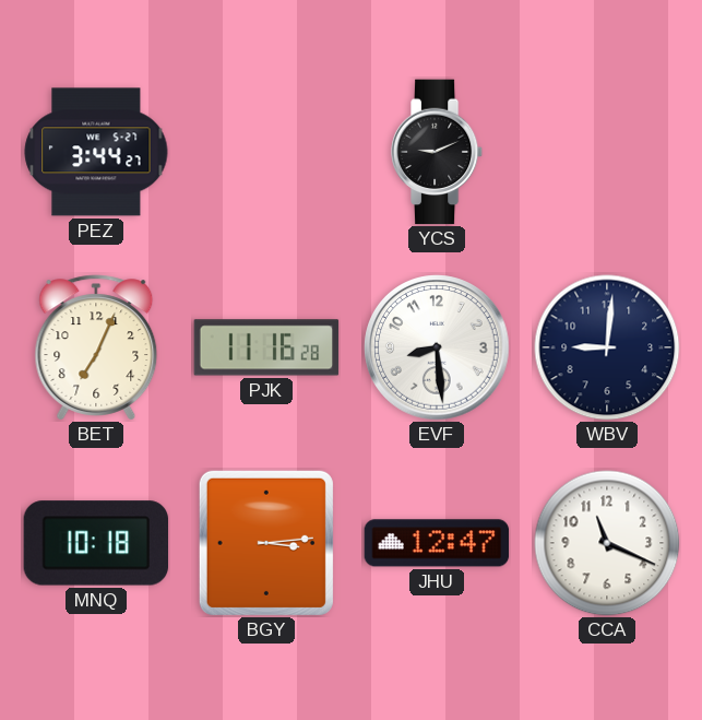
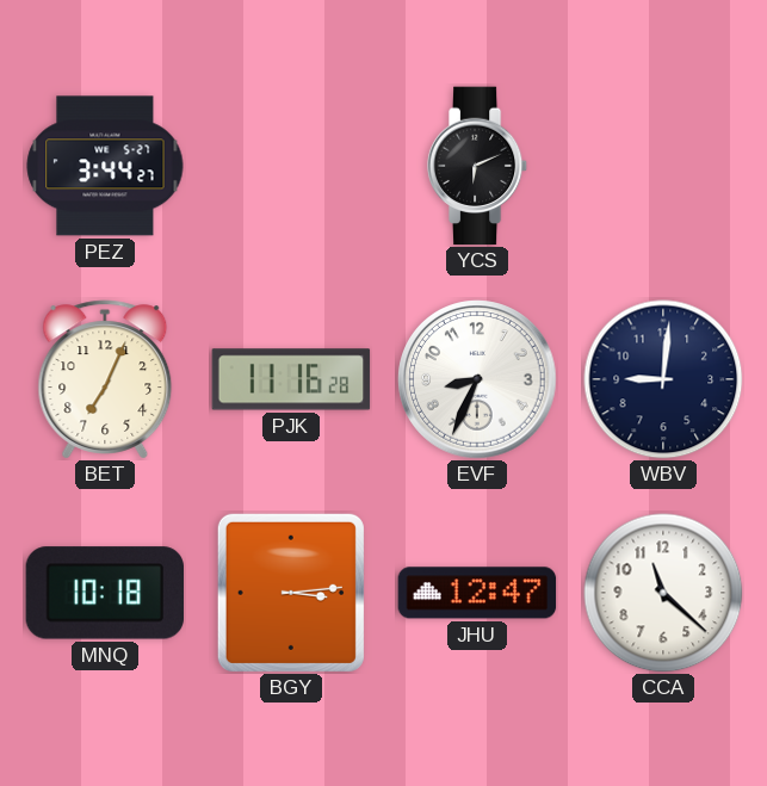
YCS: 9:11 -> 6:11
EVF: 8:29 -> 8:34
CCA: 11:19 -> 11:22
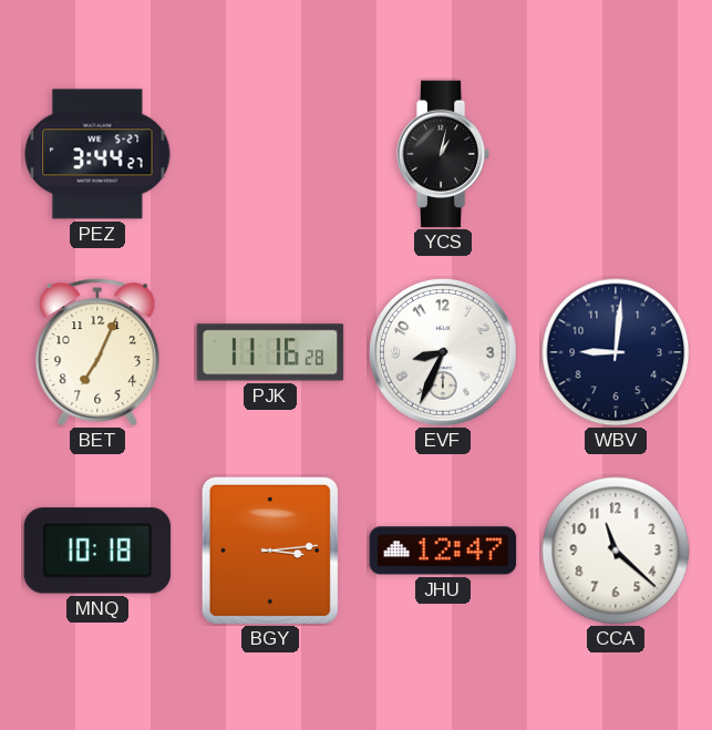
YCS: 6:11 -> 1:02
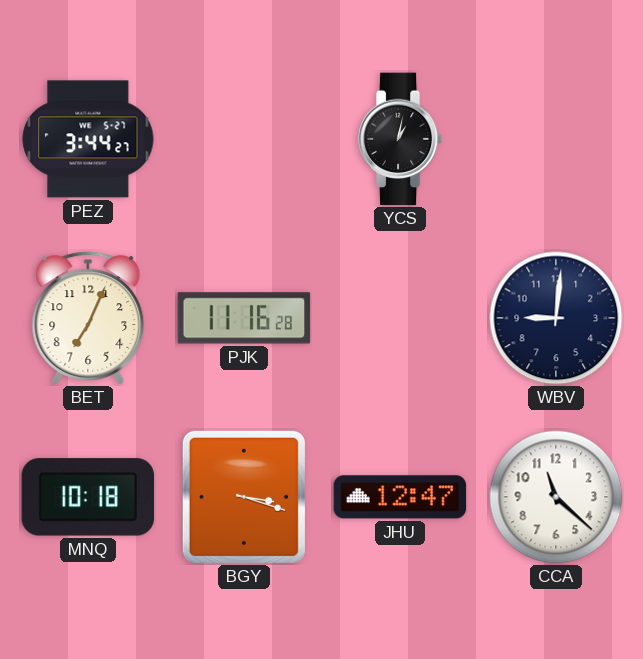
EVF: 8:34 -> none
BGY: 3:14 -> 3:18
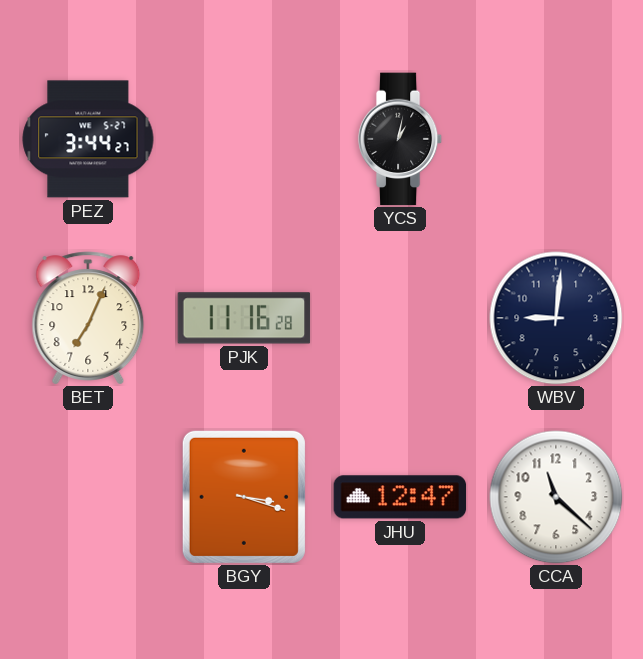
MNQ: 10:18 -> none
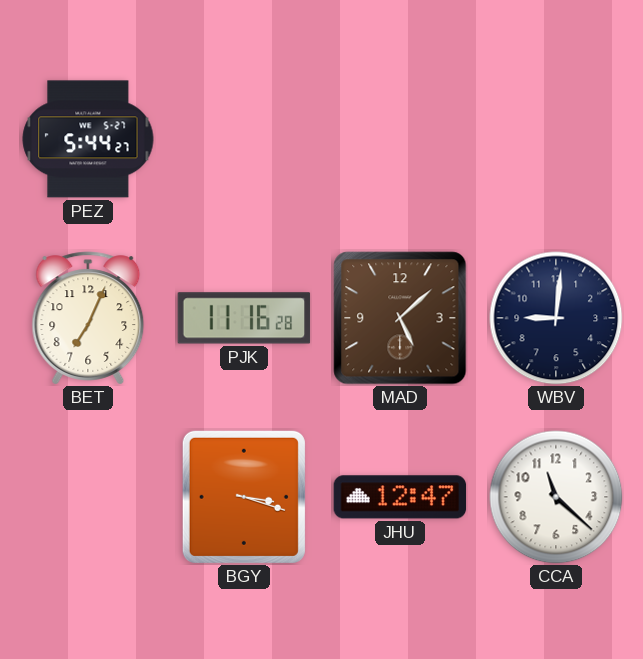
PEZ: 3:44 -> 5:44
YCS: 1:02 -> none
MAD: none -> 5:08
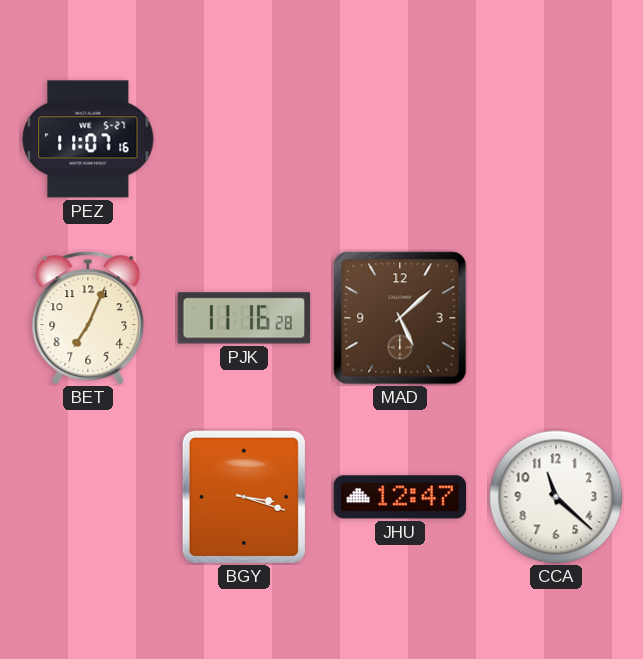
PEZ: 5:44 -> 11:07
WBV: 9:01 -> none
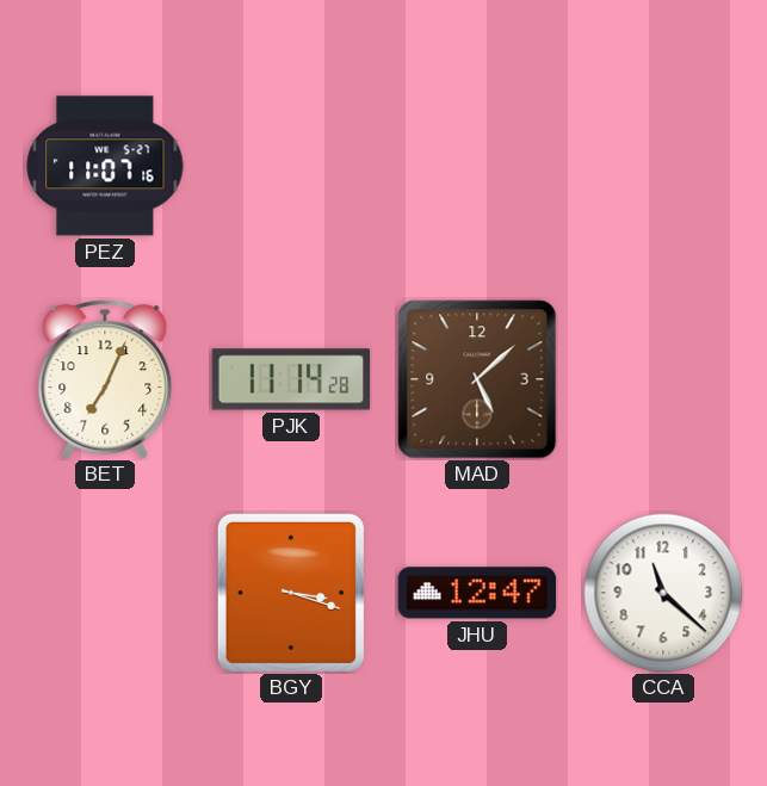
PJK: 11:16 -> 11:14
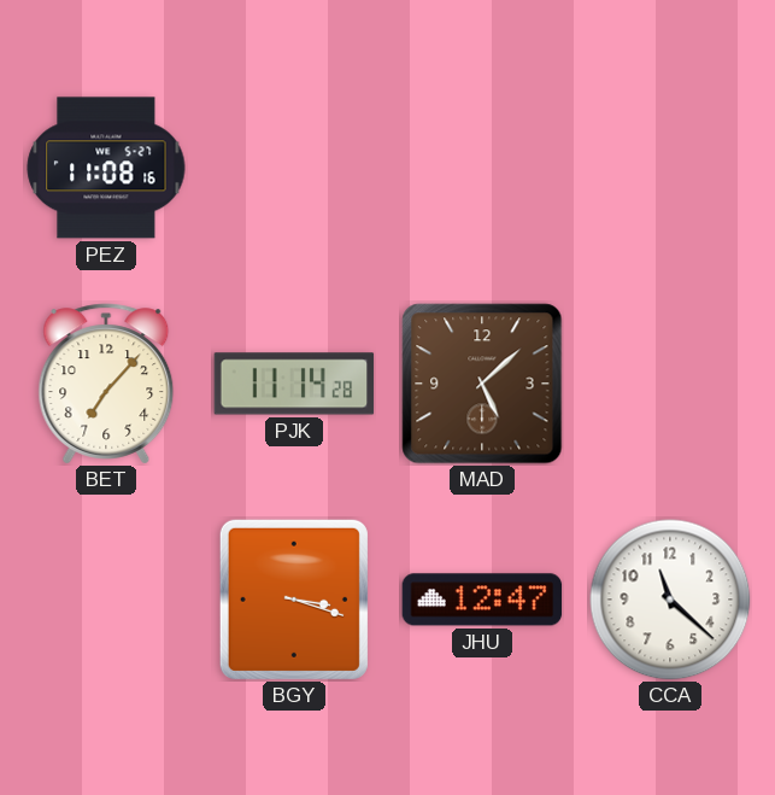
PEZ: 11:07 -> 11:08
BET: 7:04 -> 7:07
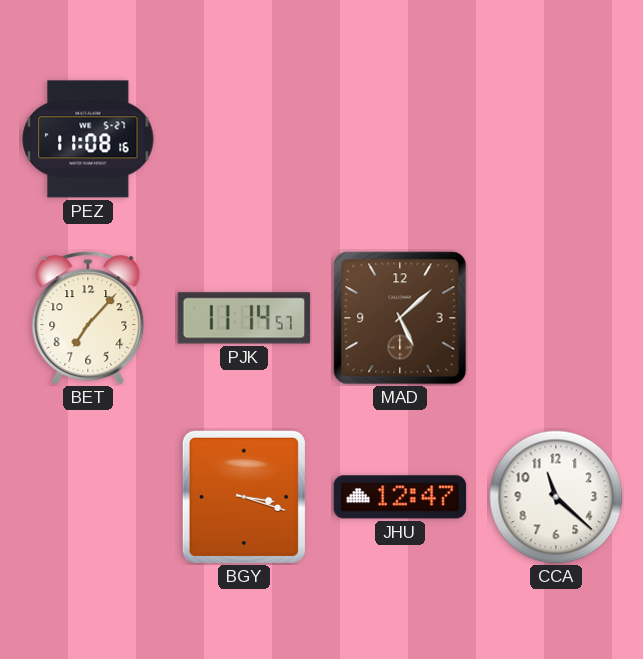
PJK: 11:14:28 -> 11:14:57
